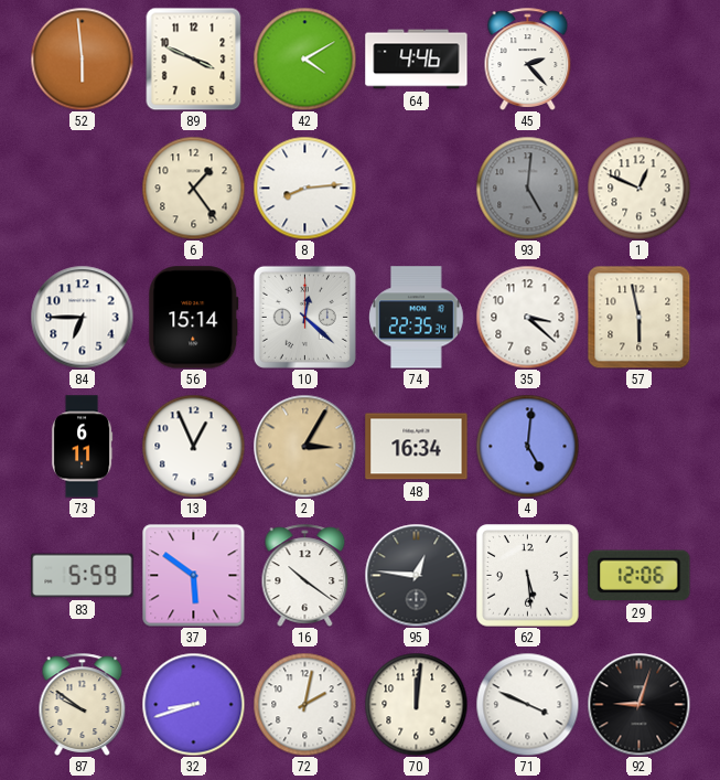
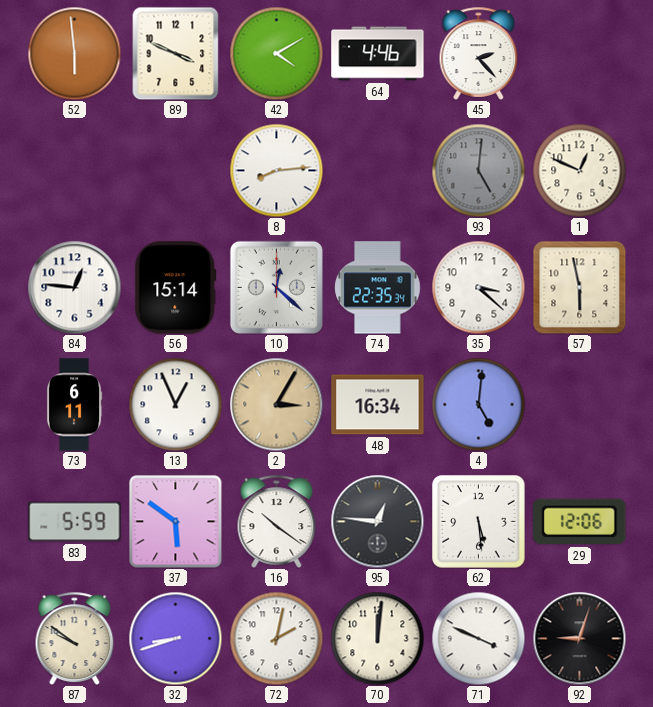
6: 1:24 -> none
84: 6:45 -> 12:46
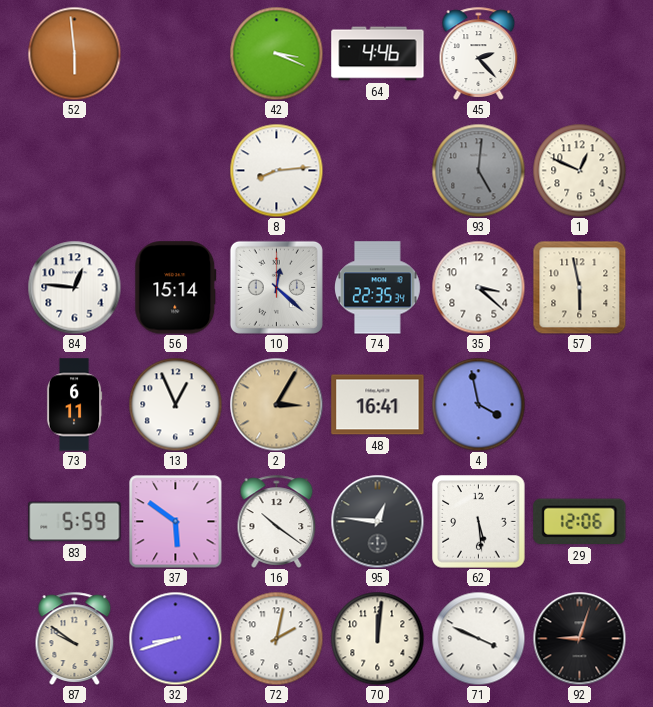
89: 3:49 -> none
42: 4:10 -> 3:19
48: 16:34 -> 16:41
4: 5:01 -> 3:58
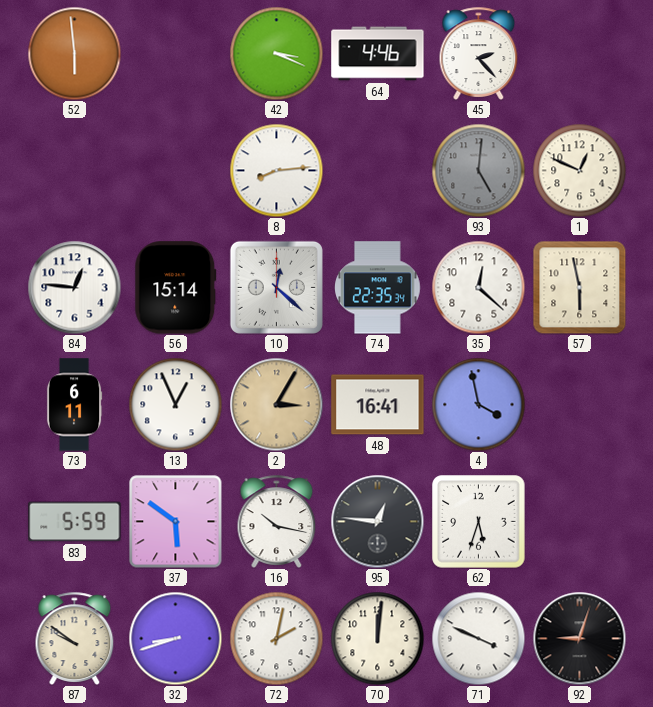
35: 3:22 -> 12:22
16: 10:21 -> 10:17
62: 5:29 -> 5:33
29: 12:06 -> none
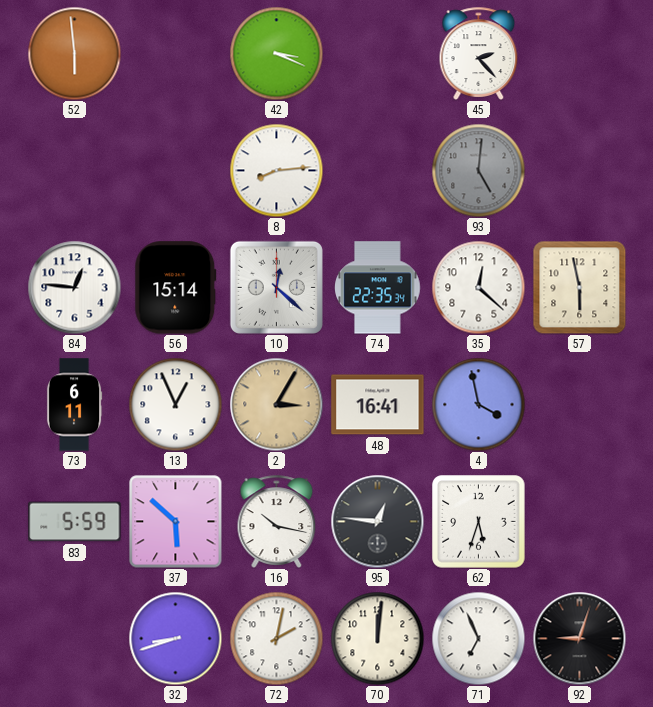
64: 4:46 -> none
1: 12:49 -> none
37: 5:51 -> 5:52
87: 9:51 -> none
71: 3:49 -> 6:56
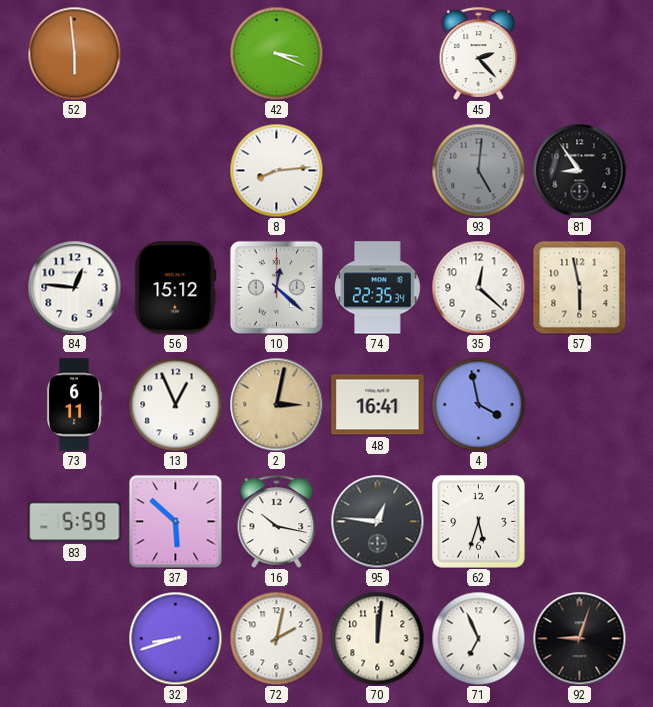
81: none -> 8:54
56: 15:14 -> 15:12
2: 3:05 -> 3:02
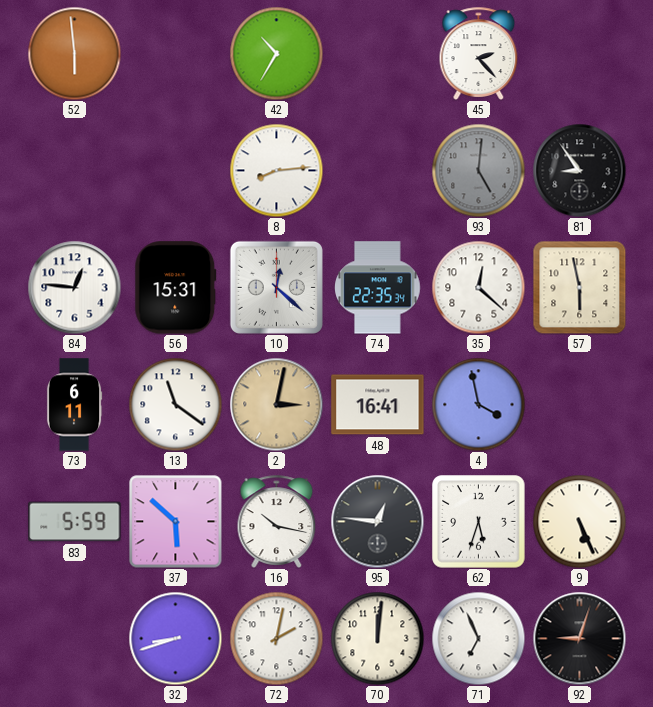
42: 3:19 -> 10:35
56: 15:12 -> 15:31
13: 12:56 -> 11:21
9: none -> 5:26
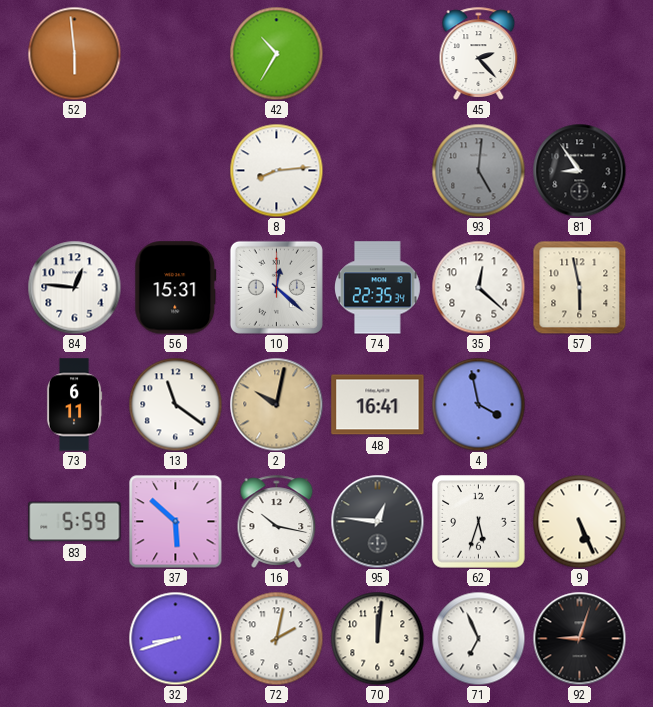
2: 3:02 -> 10:02
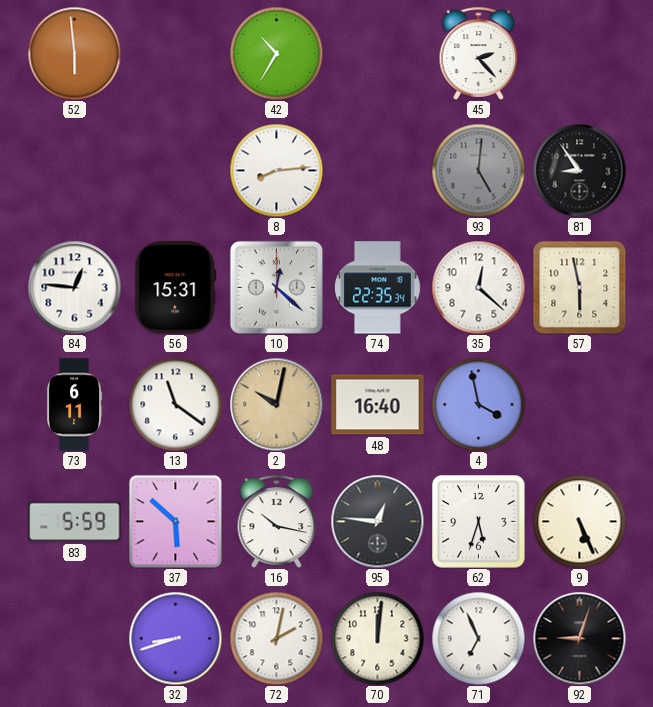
48: 16:41 -> 16:40
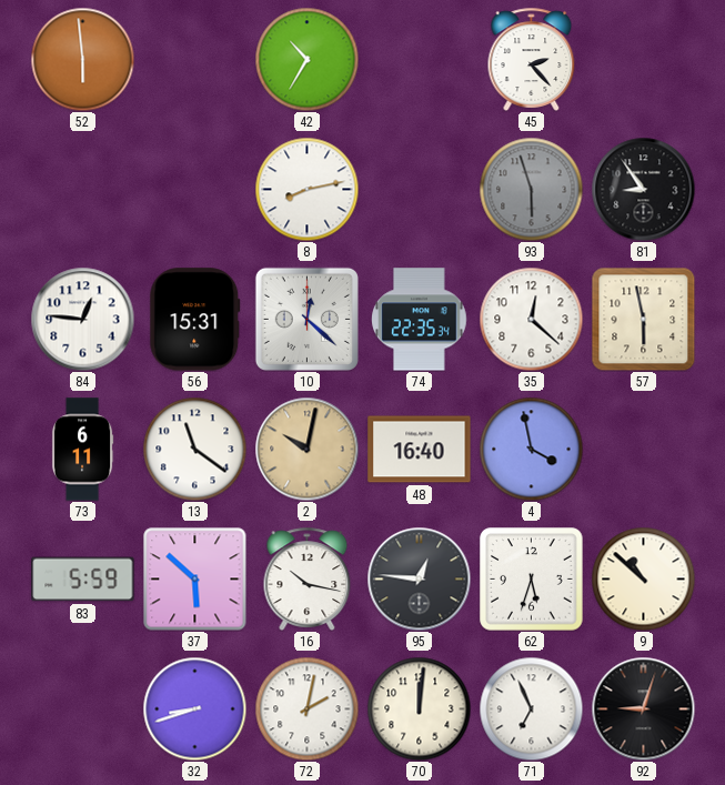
8: 8:14 -> 8:13
93: 5:01 -> 5:57
9: 5:26 -> 10:52
